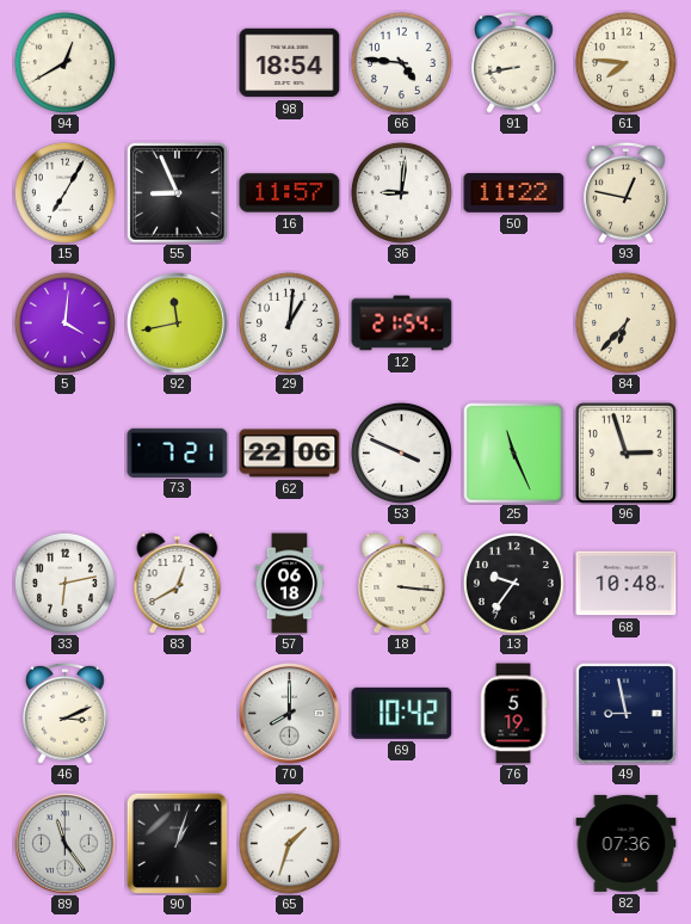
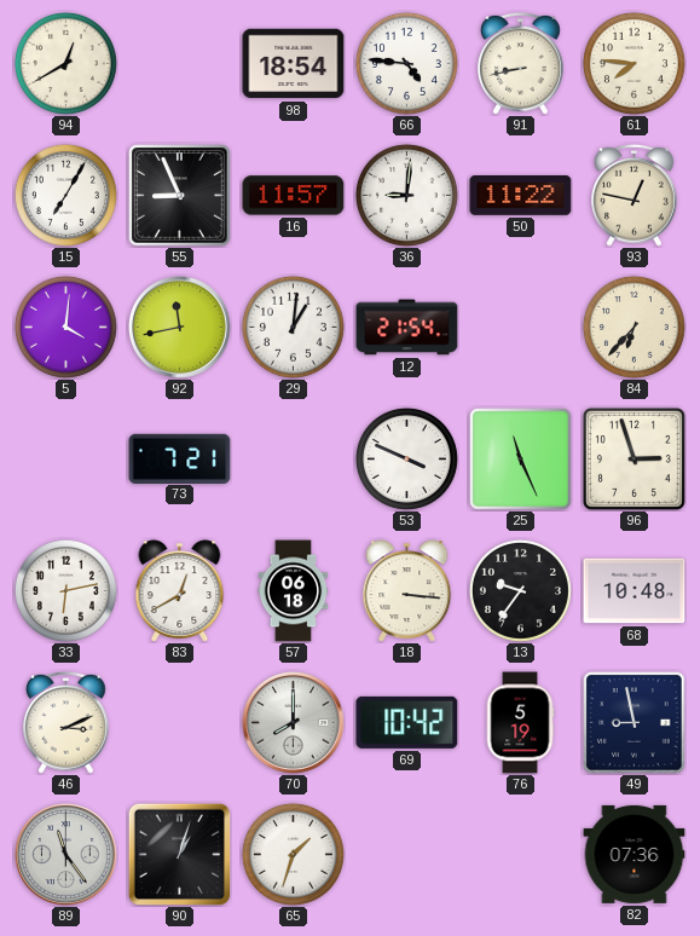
62: 22:06 -> none
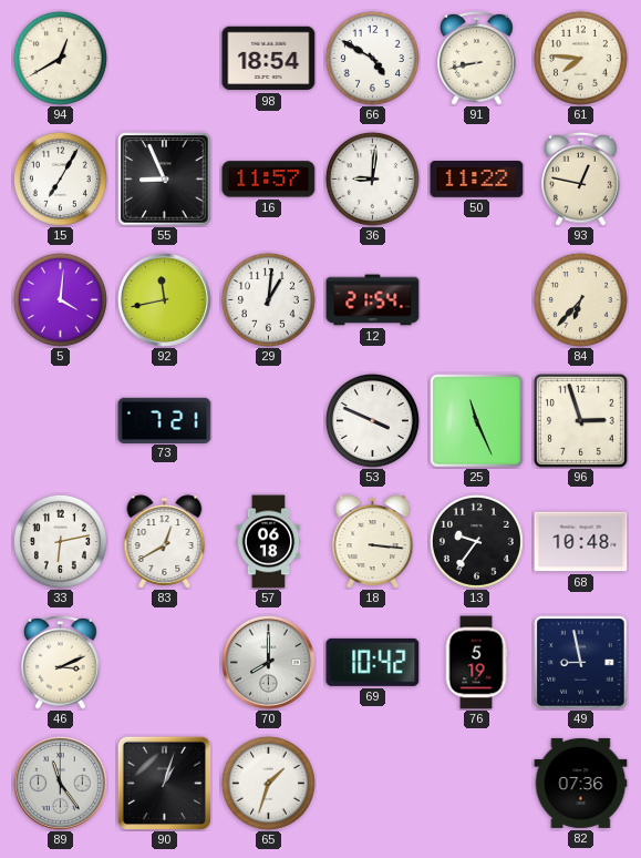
66: 4:46 -> 4:50
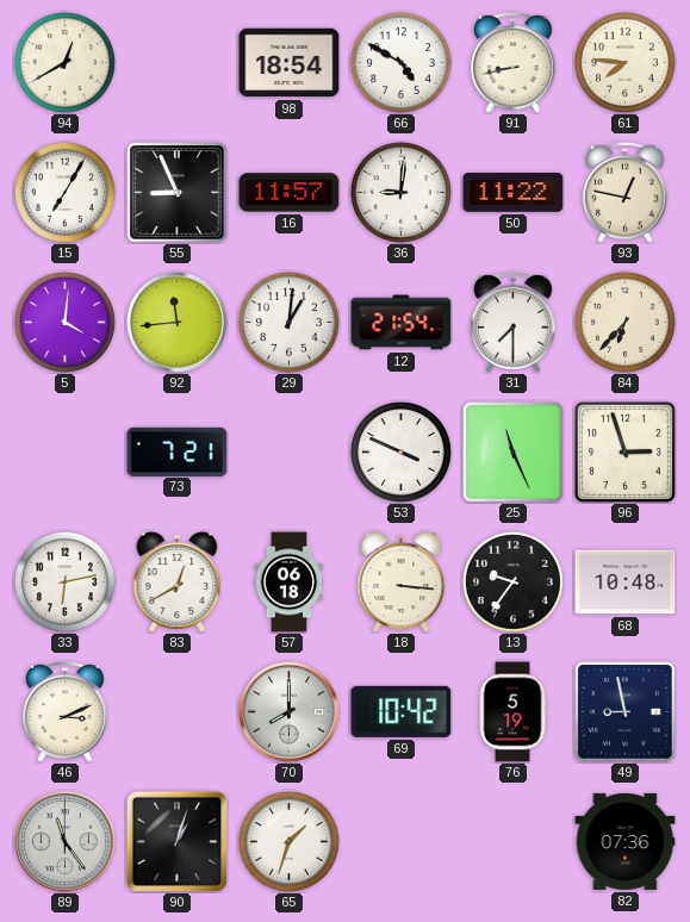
92: 11:43 -> 11:44
31: none -> 7:30
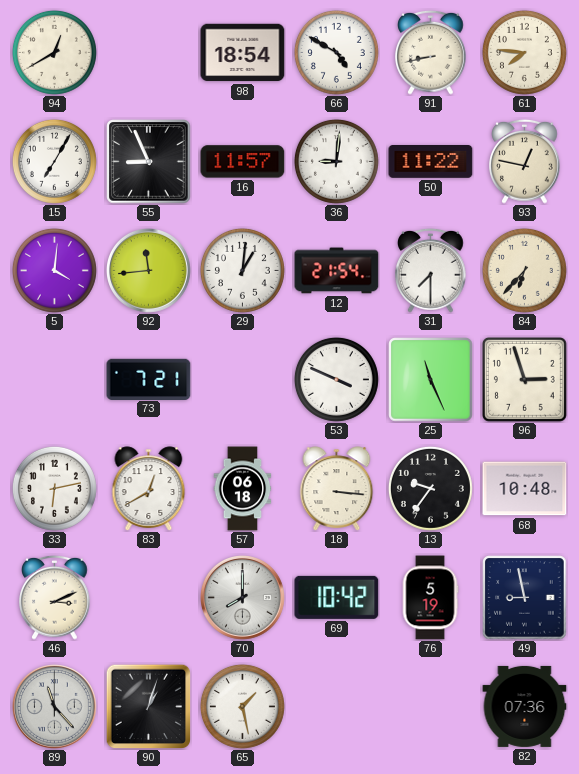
89: 11:24 -> 11:23
65: 1:33 -> 1:28
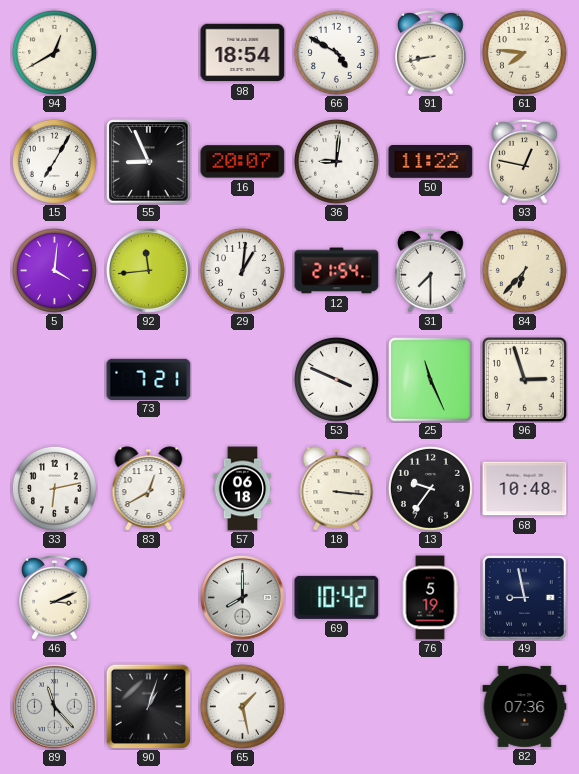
16: 11:57 -> 20:07
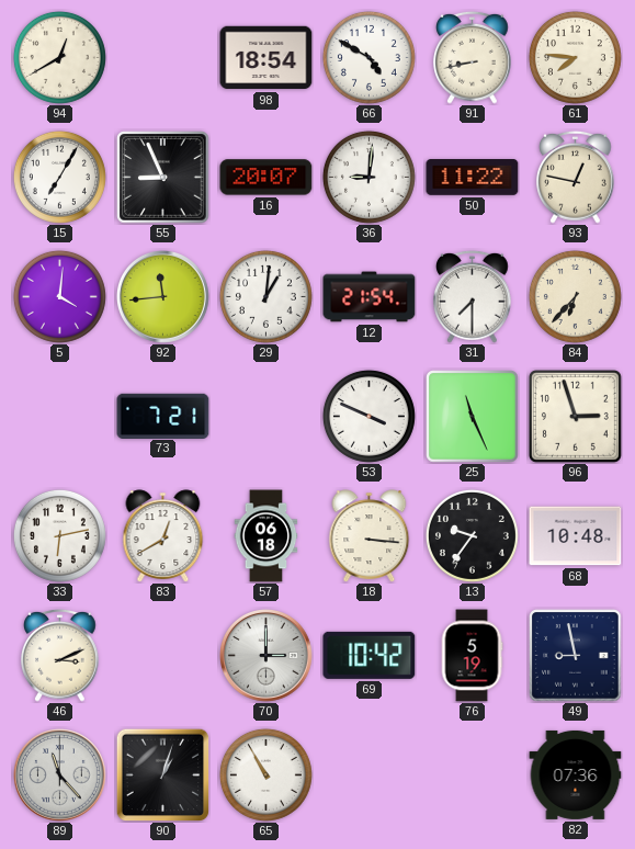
70: 8:00 -> 3:00
65: 1:28 -> 10:55
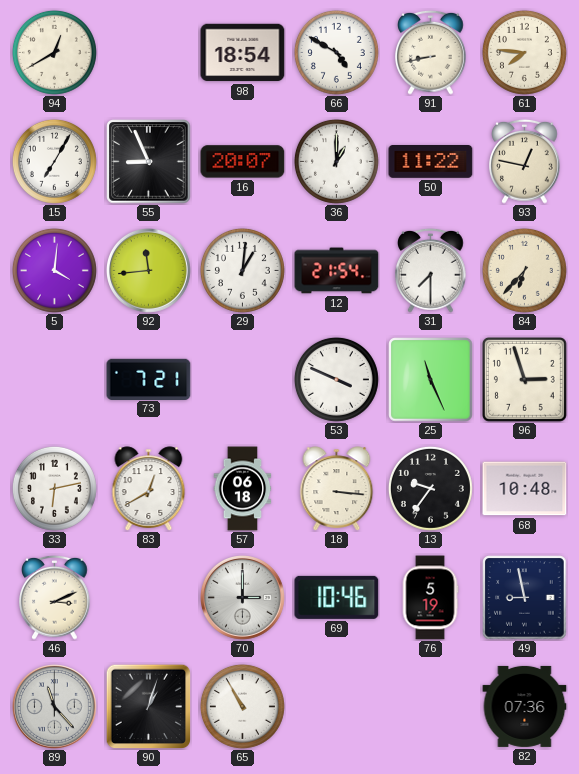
36: 9:01 -> 1:00
69: 10:42 -> 10:46
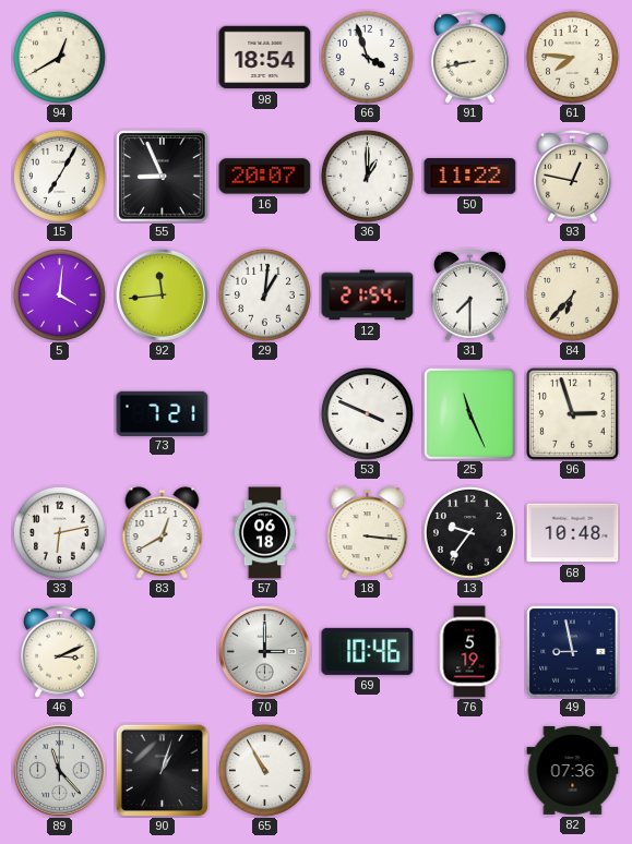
66: 4:50 -> 3:57
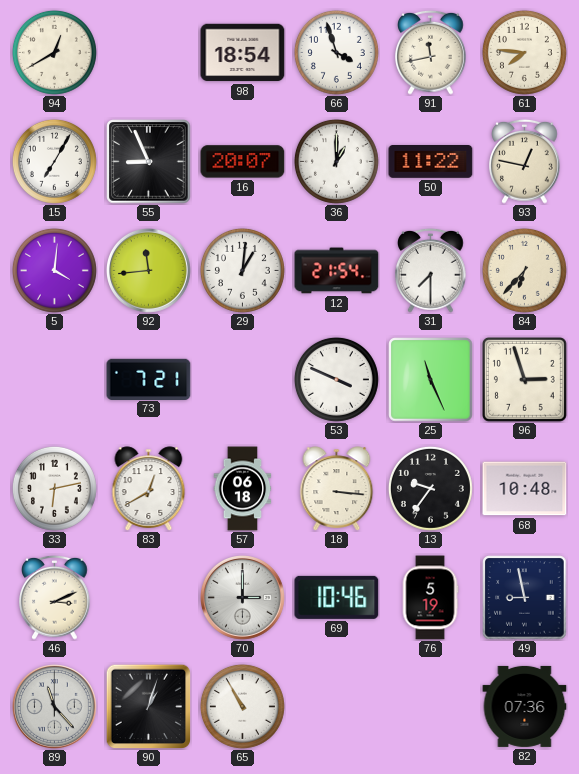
91: 8:43 -> 11:43
